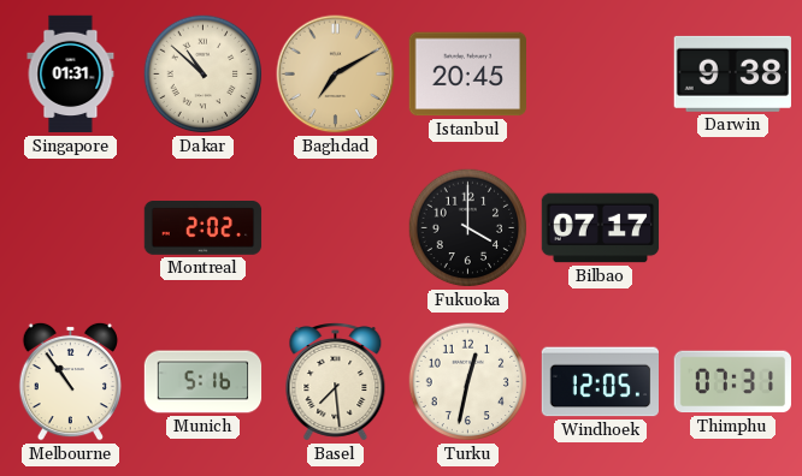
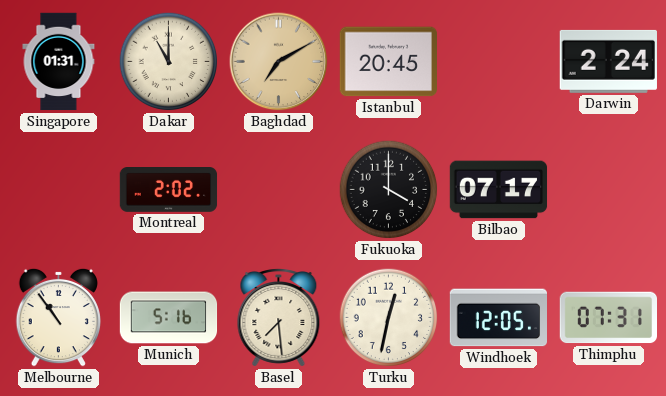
Dakar: 10:52 -> 11:00
Darwin: 9:38 -> 2:24
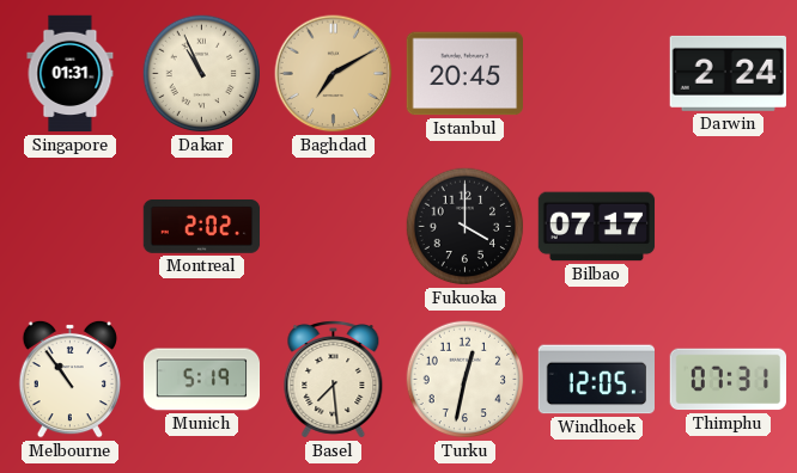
Dakar: 11:00 -> 10:56
Munich: 5:16 -> 5:19
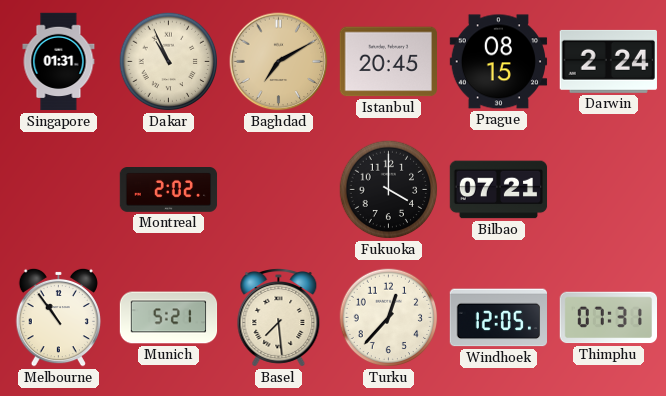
Prague: none -> 08:15
Bilbao: 07:17 -> 07:21
Munich: 5:19 -> 5:21
Turku: 12:32 -> 12:37
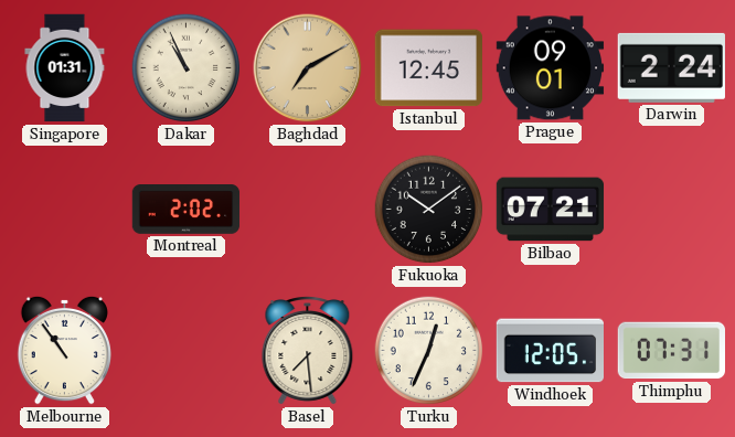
Istanbul: 20:45 -> 12:45
Prague: 08:15 -> 09:01
Fukuoka: 4:00 -> 10:09
Munich: 5:21 -> none
Turku: 12:37 -> 12:34
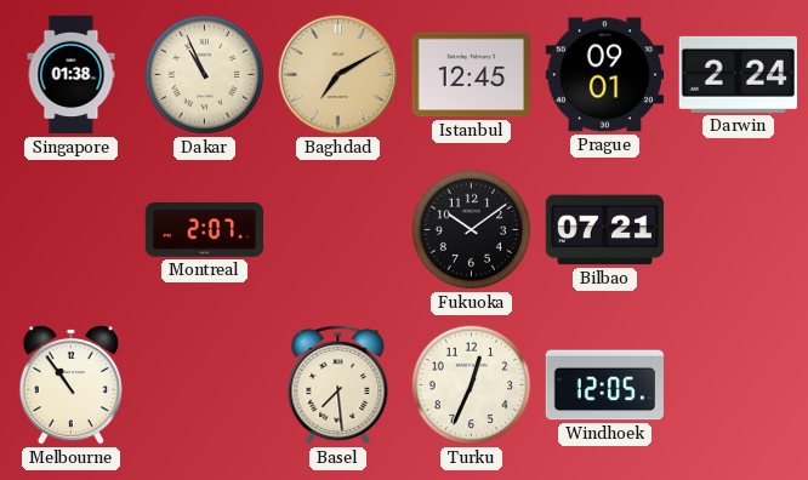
Singapore: 01:31 -> 01:38
Montreal: 2:02 -> 2:07
Thimphu: 07:31 -> none
